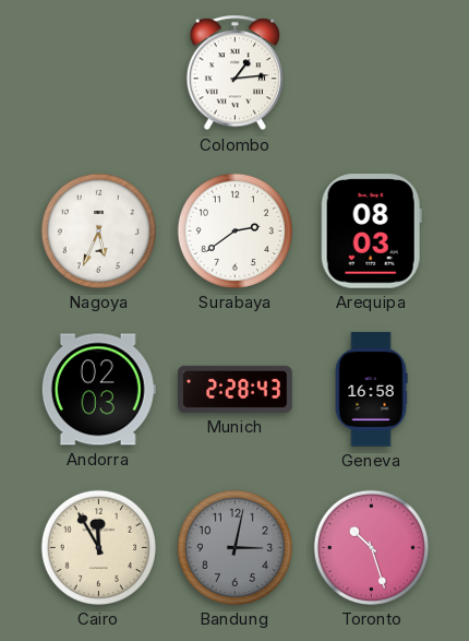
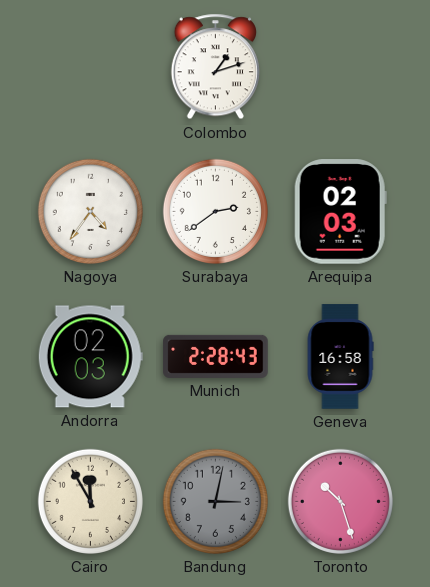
Colombo: 1:14 -> 1:12
Nagoya: 5:34 -> 4:36
Arequipa: 08:03 -> 02:03
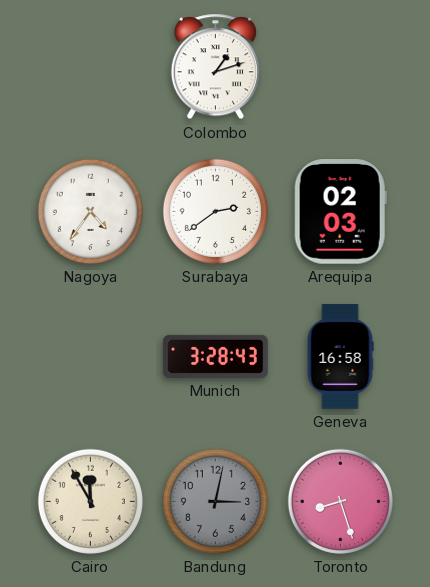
Andorra: 02:03 -> none
Munich: 2:28 -> 3:28
Toronto: 10:27 -> 8:27
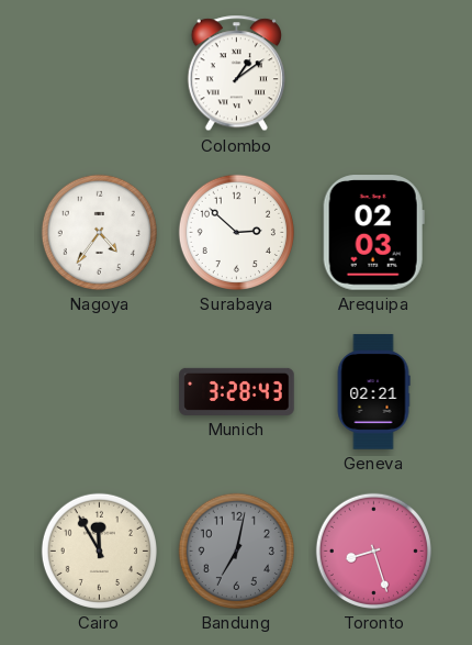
Colombo: 1:12 -> 1:09
Surabaya: 2:39 -> 2:52
Geneva: 16:58 -> 02:21
Bandung: 3:02 -> 7:02
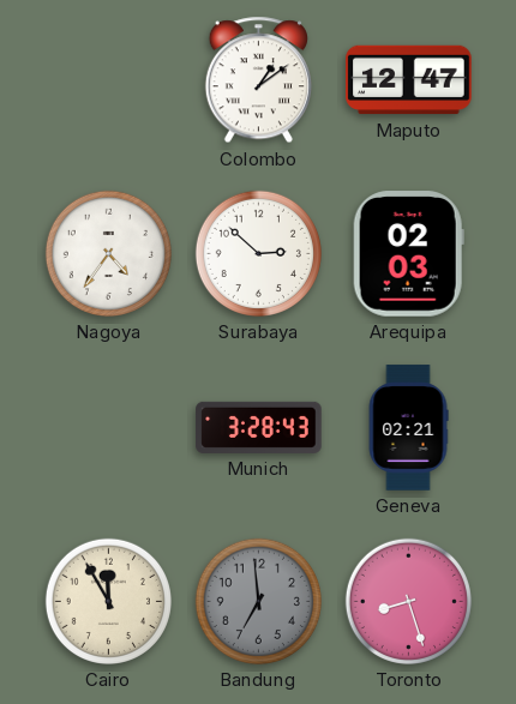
Maputo: none -> 12:47
Bandung: 7:02 -> 6:59
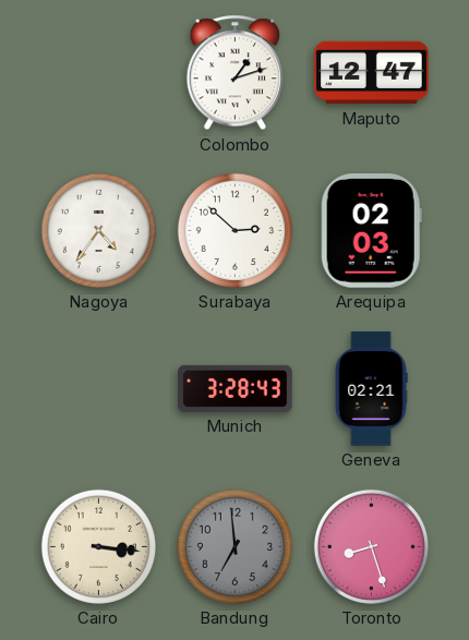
Colombo: 1:09 -> 1:12
Cairo: 11:55 -> 3:16
